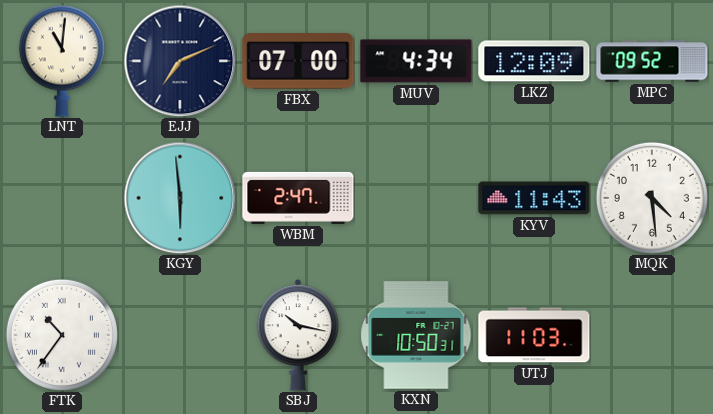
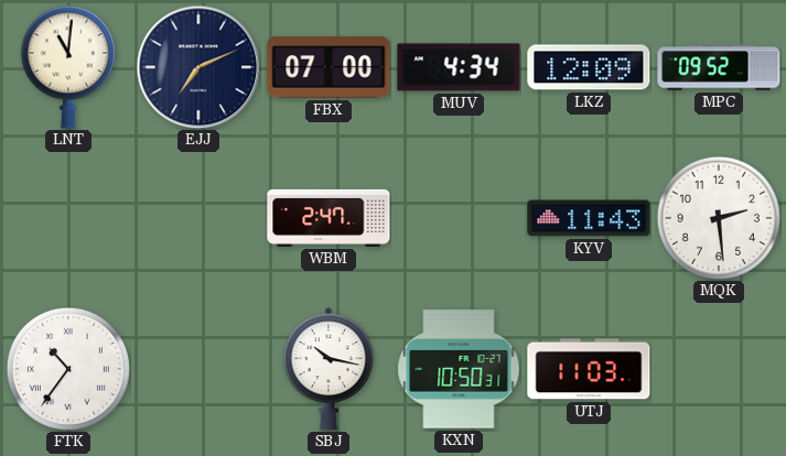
KGY: 5:59 -> none
MQK: 4:29 -> 2:29
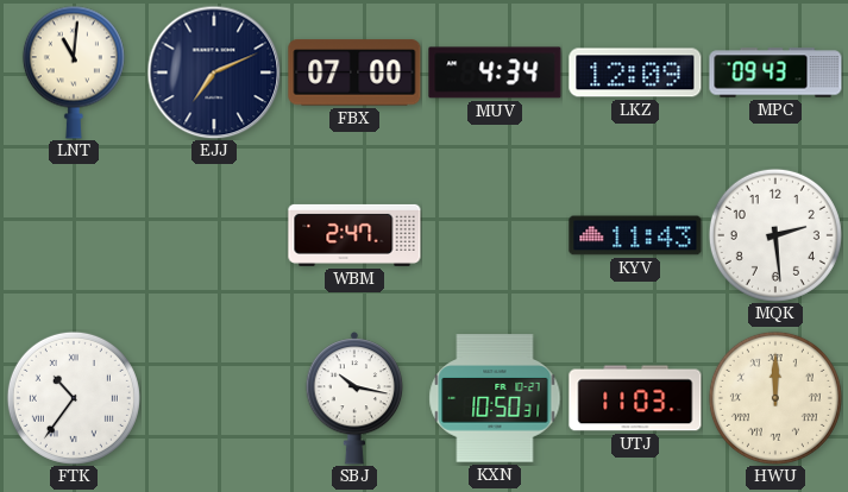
MPC: 09:52 -> 09:43
HWU: none -> 12:00
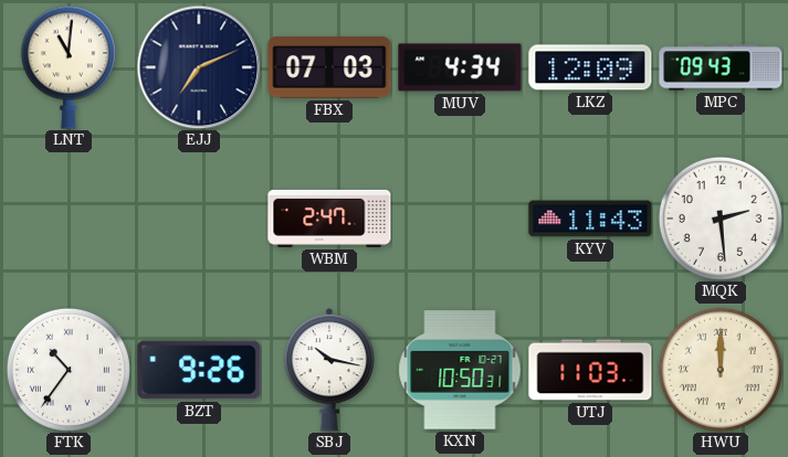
FBX: 07:00 -> 07:03
BZT: none -> 9:26
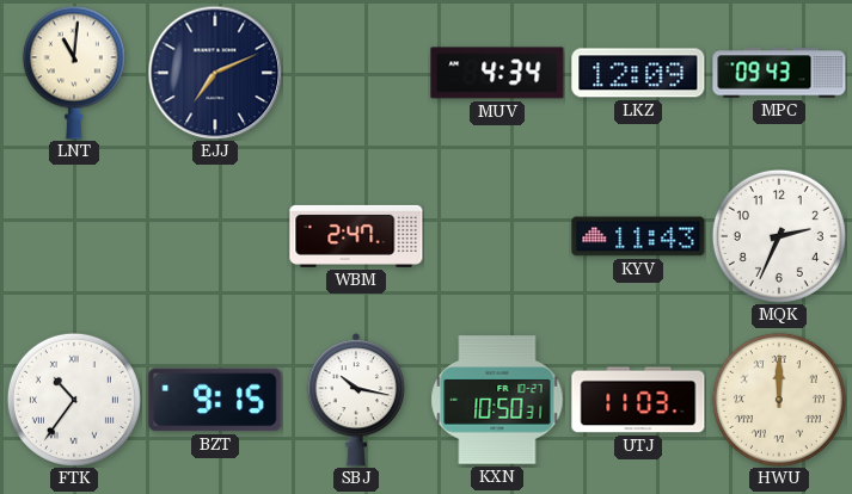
FBX: 07:03 -> none
MQK: 2:29 -> 2:34
BZT: 9:26 -> 9:15
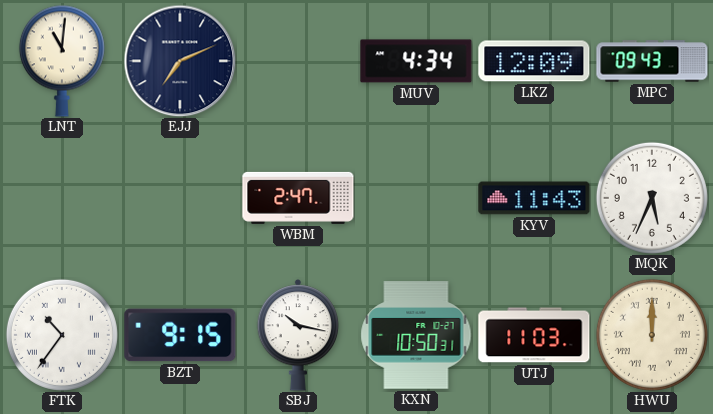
MQK: 2:34 -> 5:34
